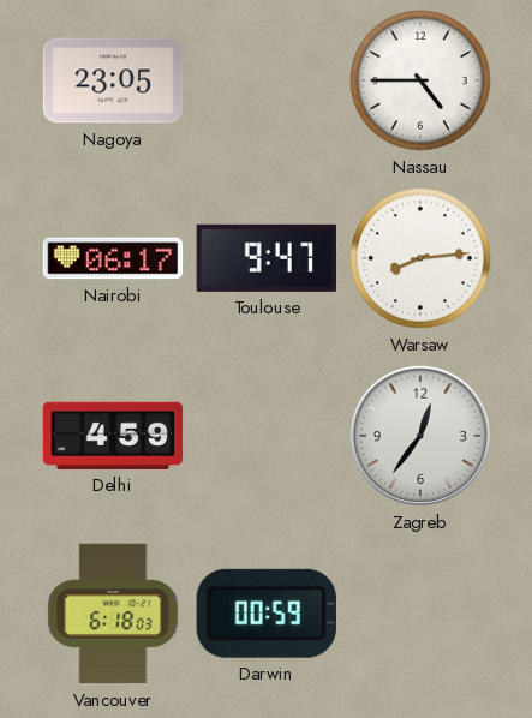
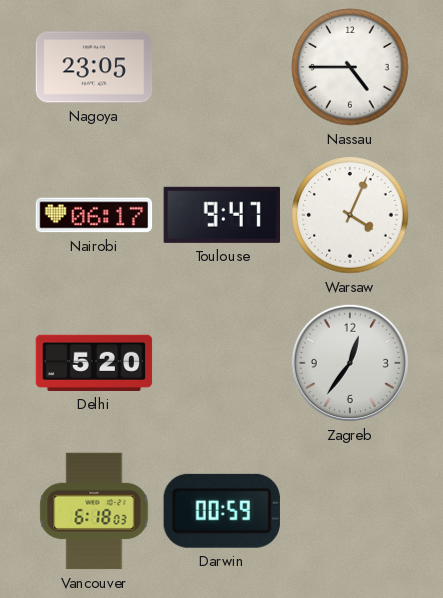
Warsaw: 8:14 -> 4:04
Delhi: 4:59 -> 5:20
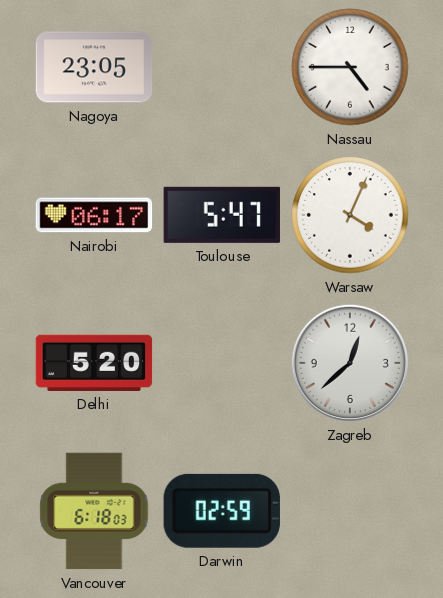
Toulouse: 9:47 -> 5:47
Zagreb: 12:36 -> 12:38
Darwin: 00:59 -> 02:59
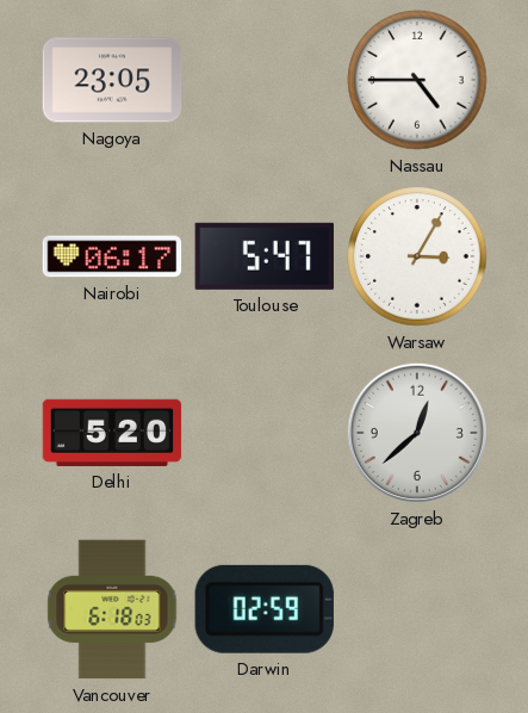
Warsaw: 4:04 -> 3:05
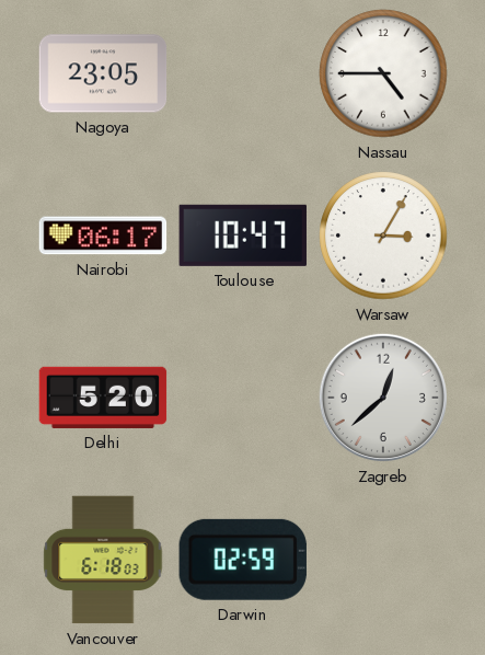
Toulouse: 5:47 -> 10:47
